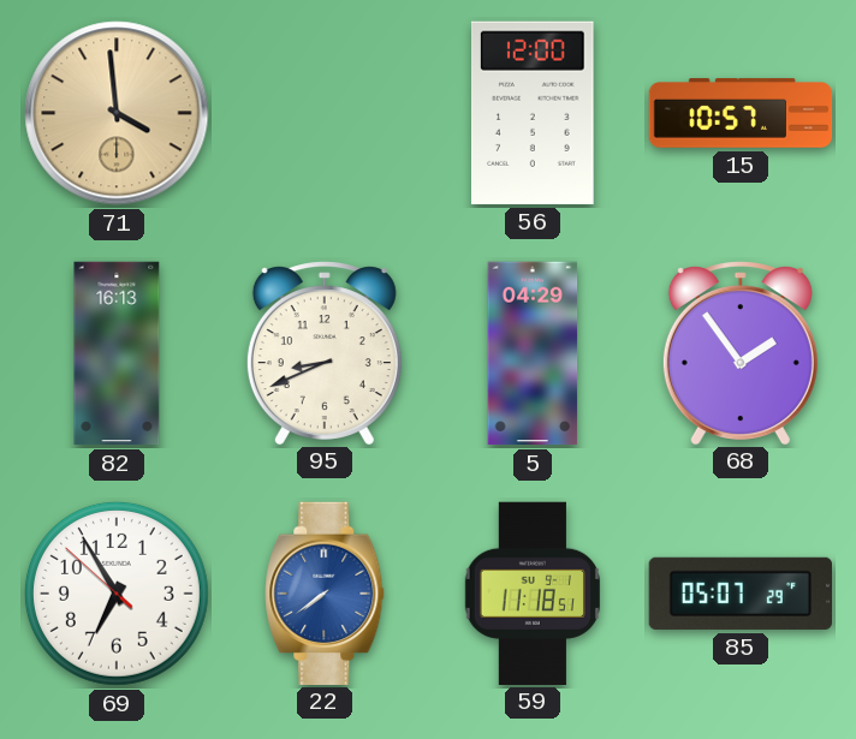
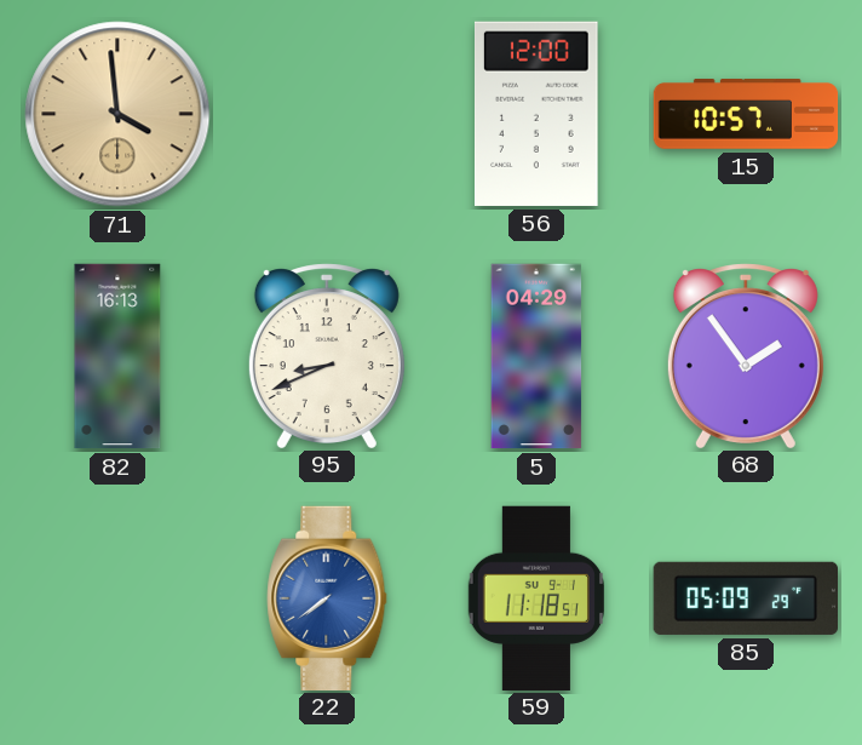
69: 6:54 -> none
85: 05:07 -> 05:09
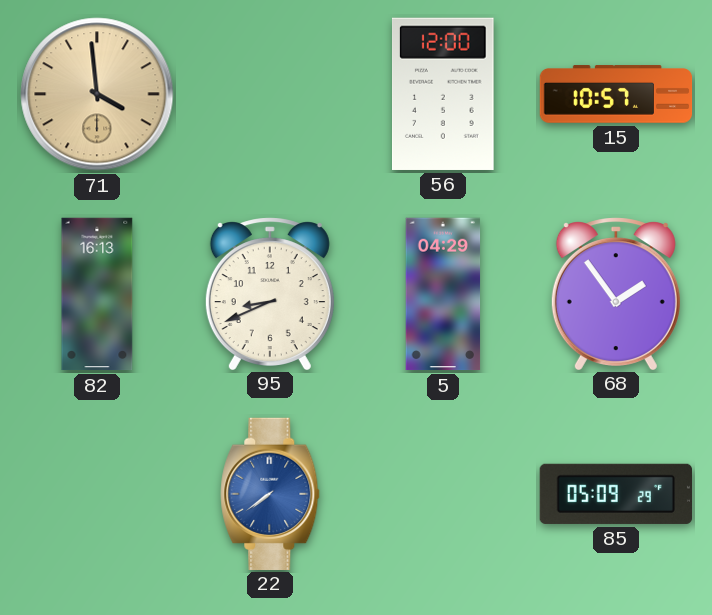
59: 11:18 -> none
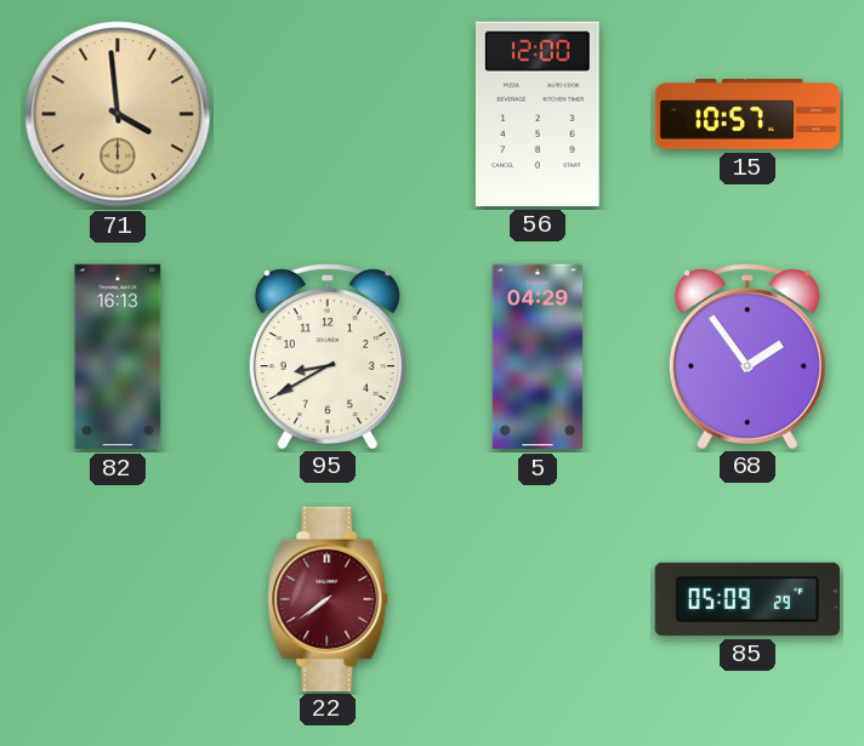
95: 8:41 -> 8:40
22 dial: blue -> burgundy
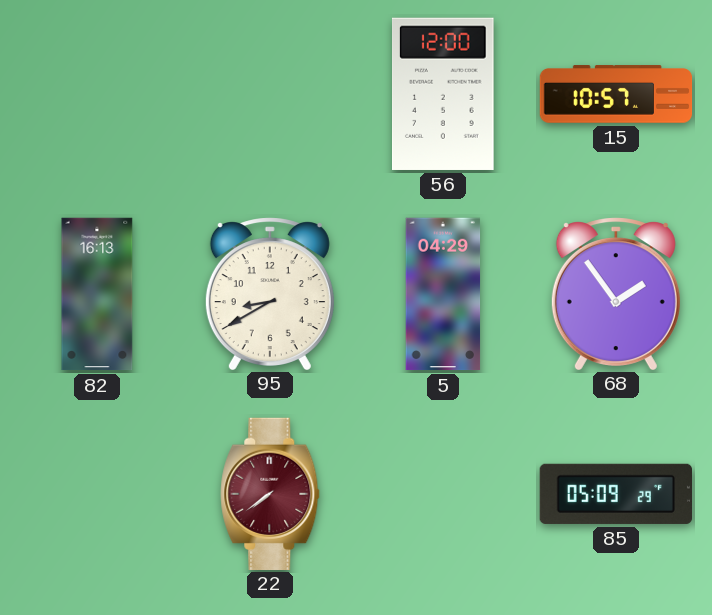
71: 3:59 -> none
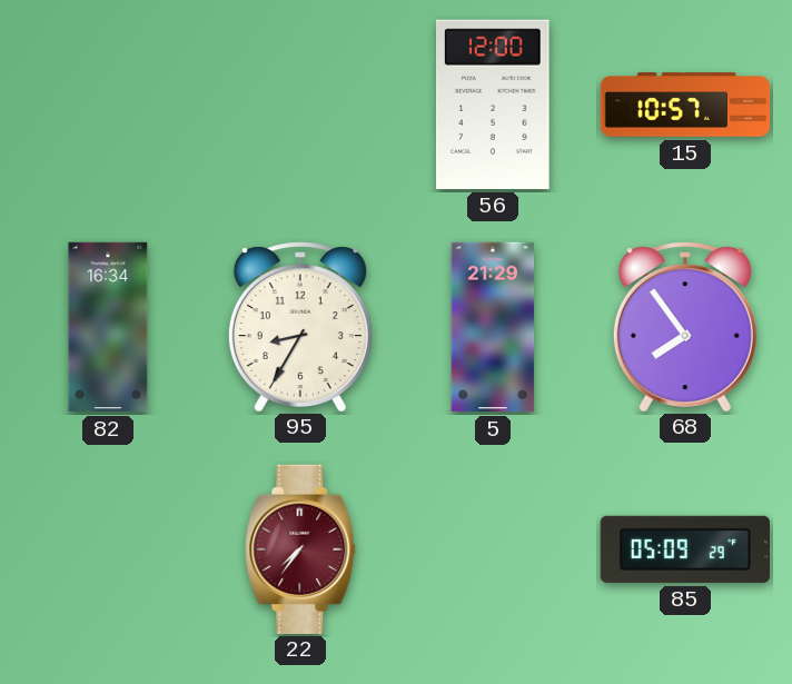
82: 16:13 -> 16:34
95: 8:40 -> 8:35
5: 04:29 -> 21:29
68: 1:54 -> 7:54
22: 7:39 -> 7:36
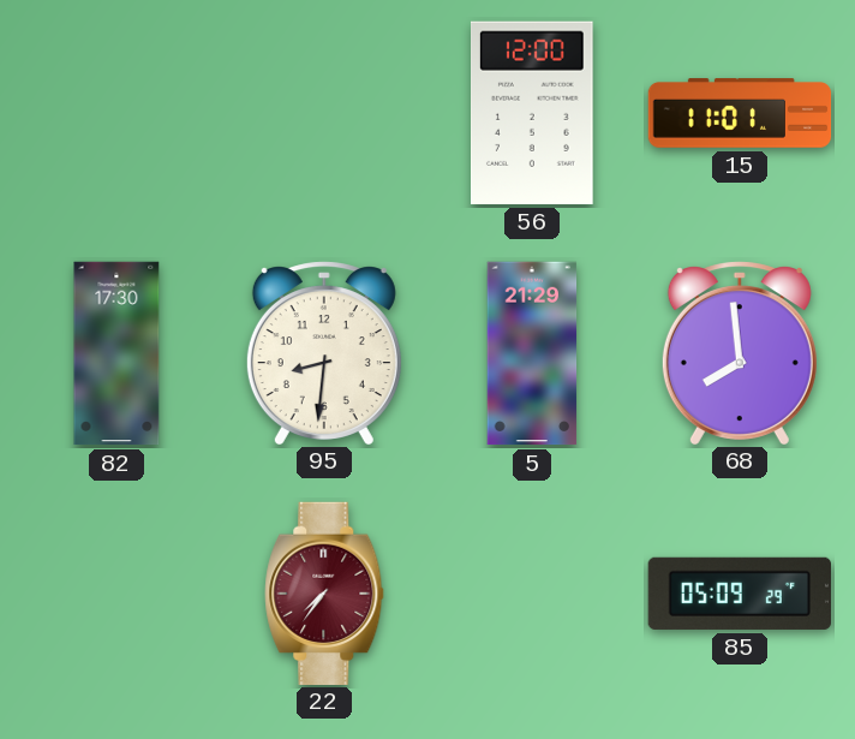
15: 10:57 -> 11:01
82: 16:34 -> 17:30
95: 8:35 -> 8:31
68: 7:54 -> 7:59
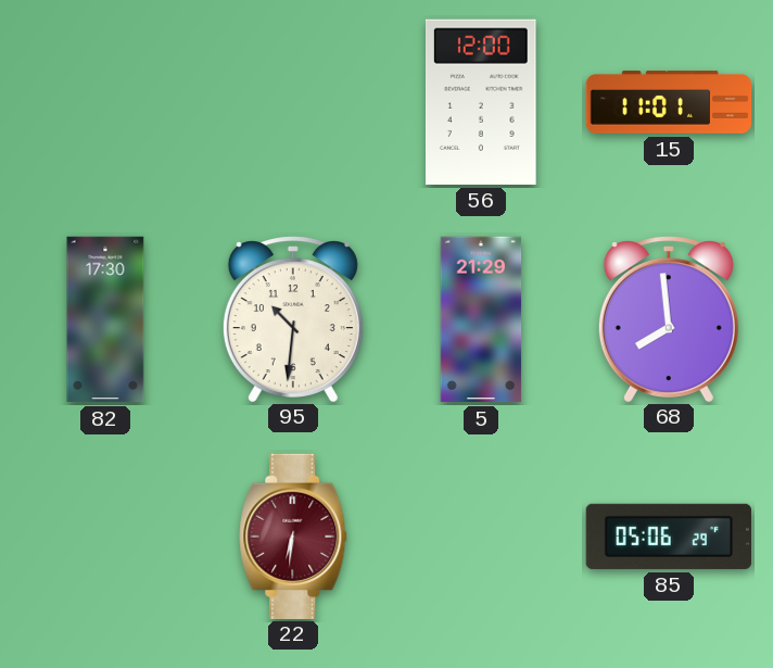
95: 8:31 -> 10:31
22: 7:36 -> 6:31
85: 05:09 -> 05:06
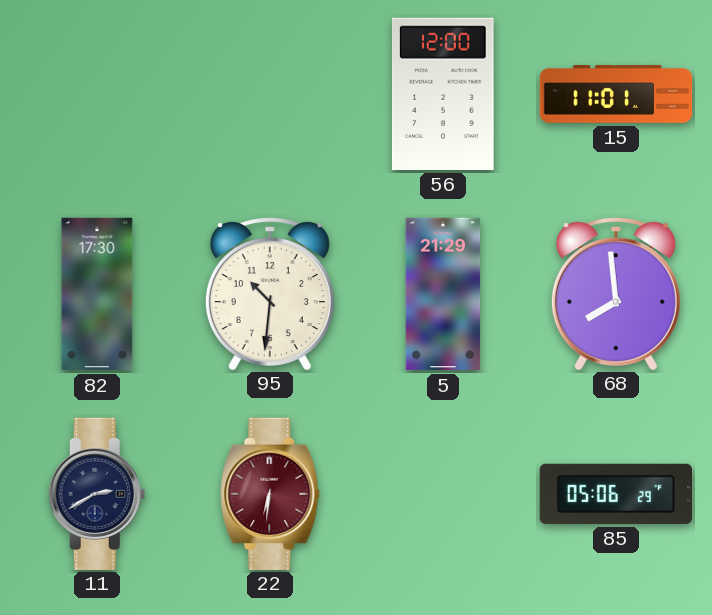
11: none -> 2:40
